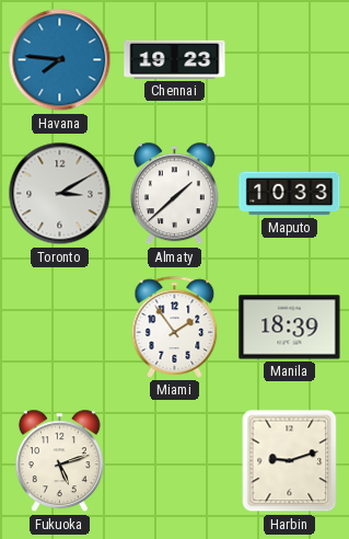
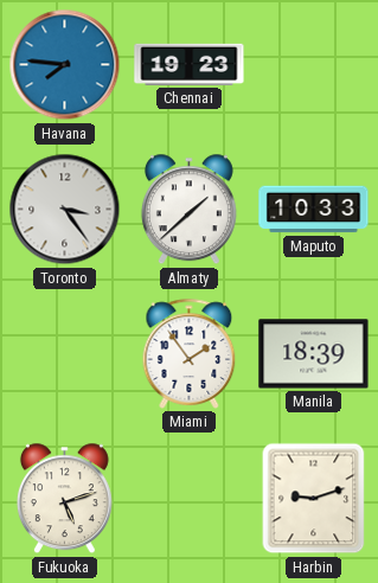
Toronto: 3:10 -> 3:24
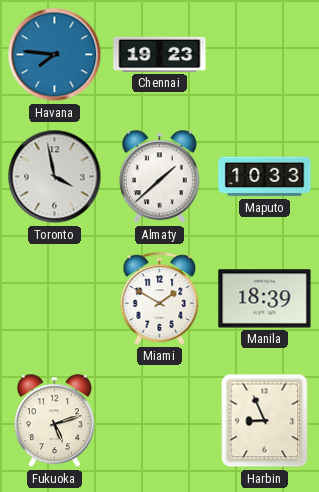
Toronto: 3:24 -> 3:58
Miami: 1:54 -> 1:50
Harbin: 9:12 -> 8:56
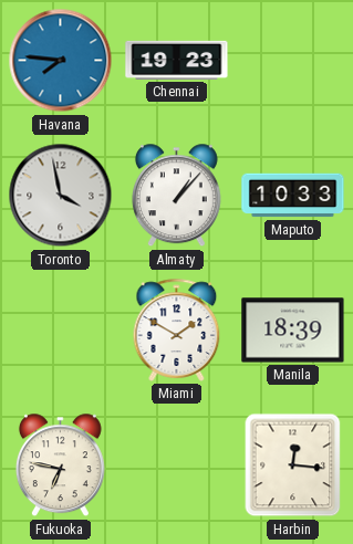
Almaty: 1:38 -> 1:07
Fukuoka: 5:12 -> 6:47
Harbin: 8:56 -> 12:16
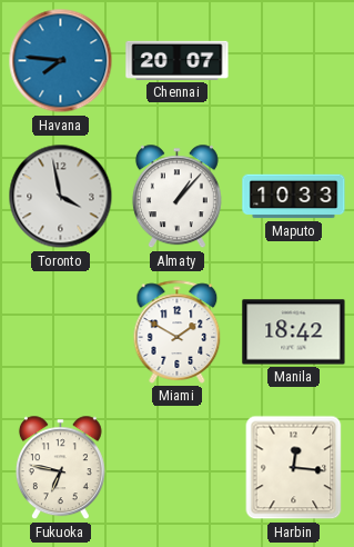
Chennai: 19:23 -> 20:07
Manila: 18:39 -> 18:42
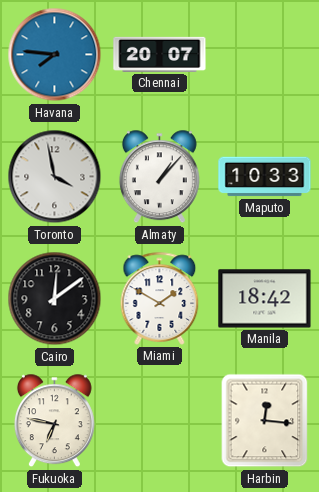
Cairo: none -> 12:09
